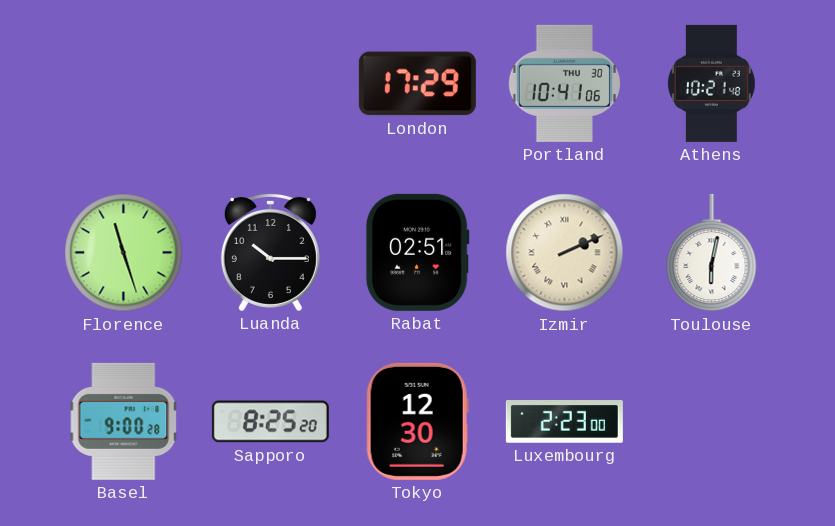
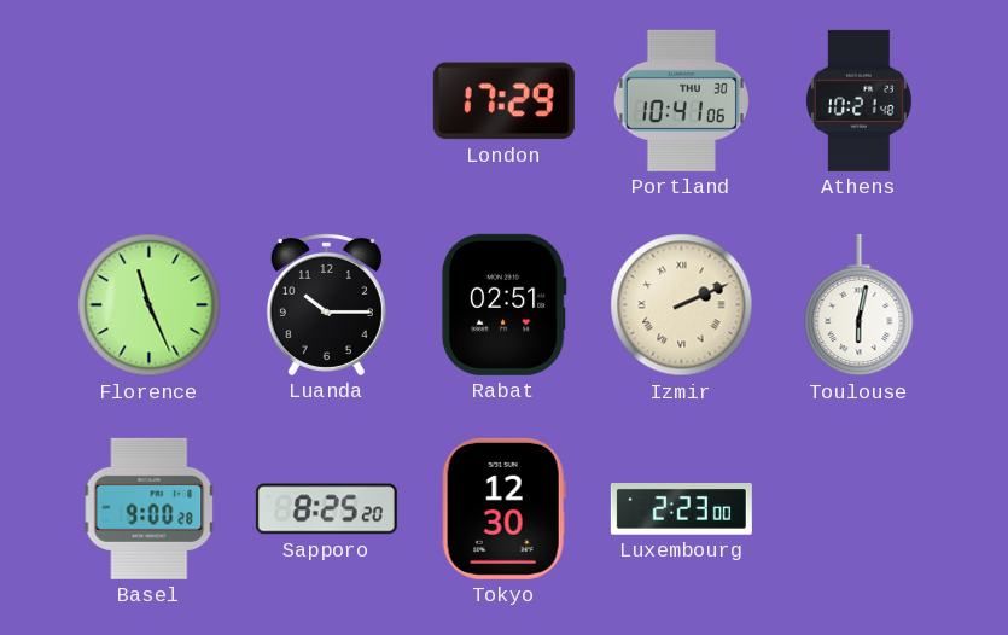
Florence: 11:27 -> 11:26
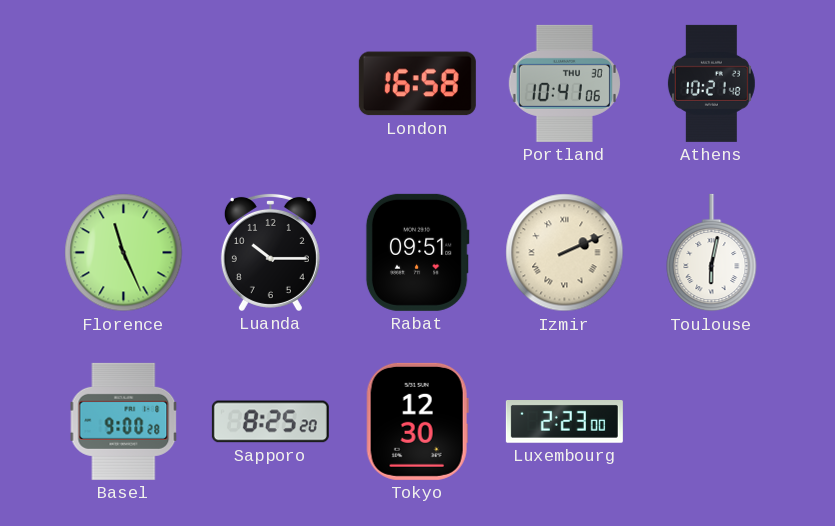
London: 17:29 -> 16:58
Rabat: 02:51 -> 09:51
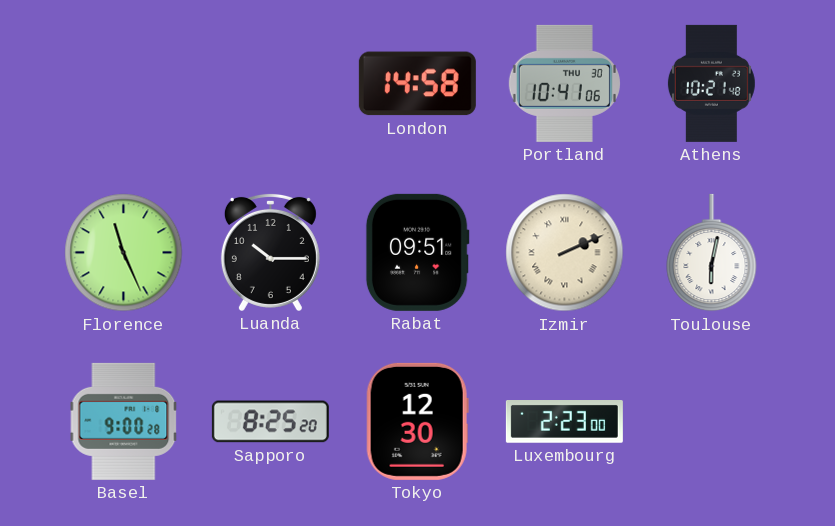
London: 16:58 -> 14:58
